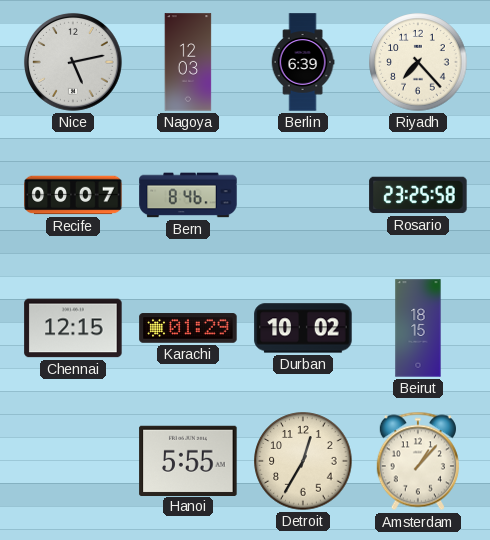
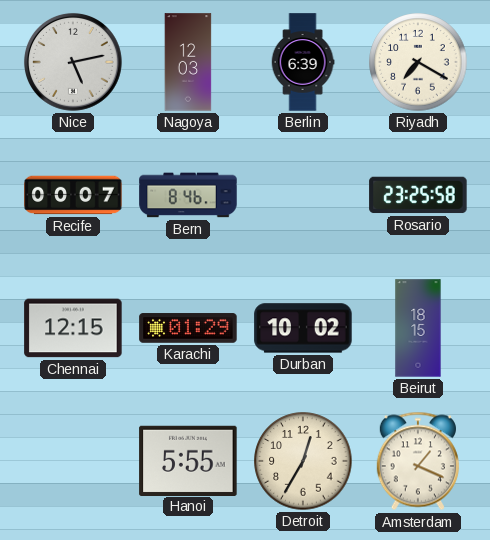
Riyadh: 7:23 -> 7:20
Amsterdam: 1:07 -> 1:19
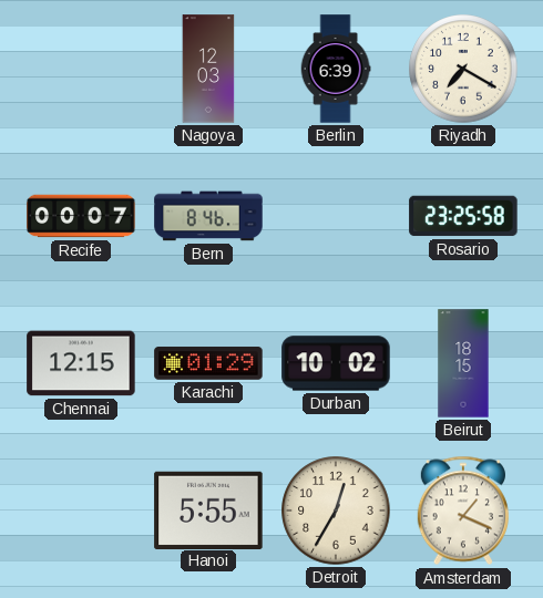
Nice: 5:13 -> none
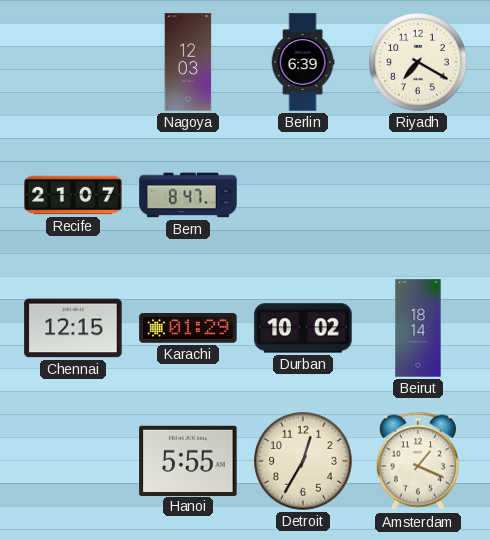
Recife: 00:07 -> 21:07
Bern: 8:46 -> 8:47
Rosario: 23:25 -> none
Beirut: 18:15 -> 18:14
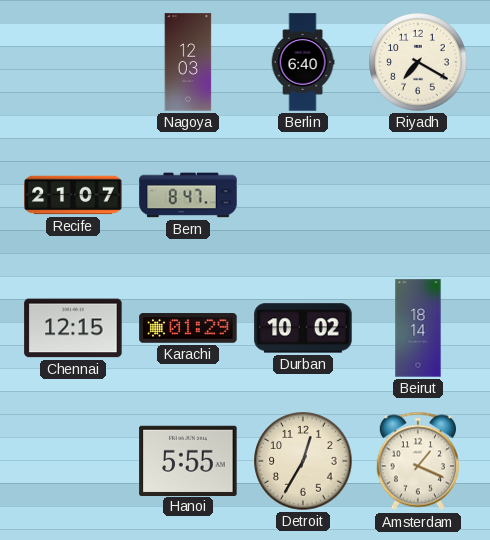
Berlin: 6:39 -> 6:40
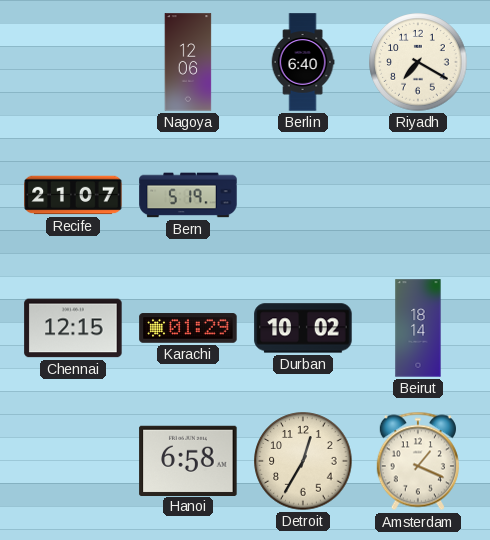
Nagoya: 12:03 -> 12:06
Bern: 8:47 -> 5:19
Hanoi: 5:55 -> 6:58
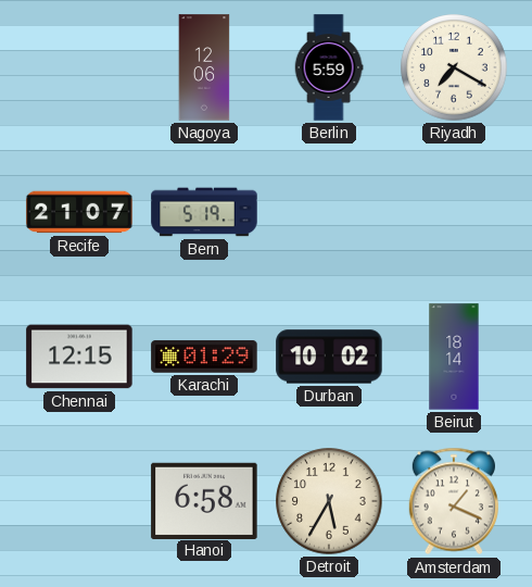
Berlin: 6:40 -> 5:59
Detroit: 12:35 -> 5:35
